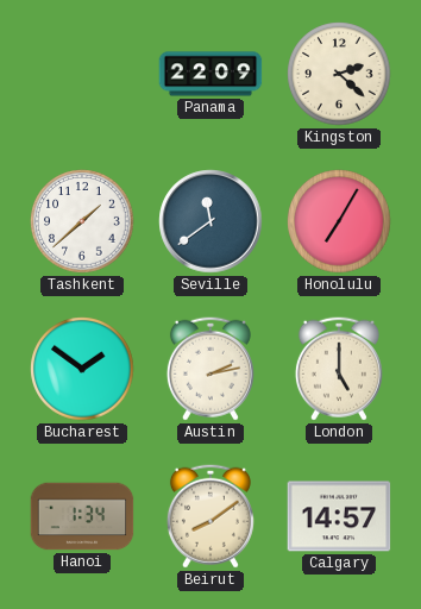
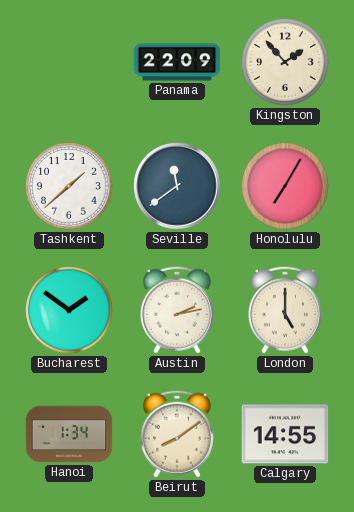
Kingston: 2:22 -> 1:53
Calgary: 14:57 -> 14:55
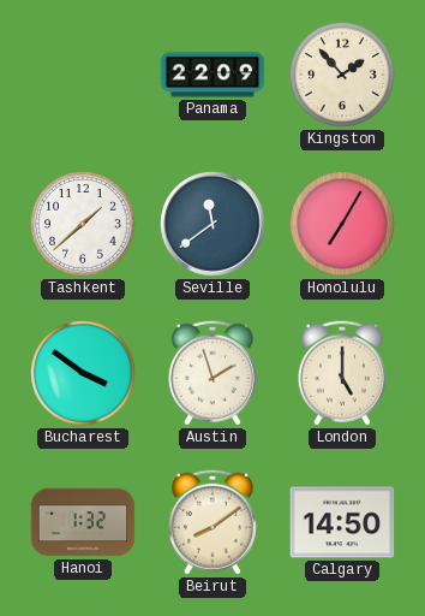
Bucharest: 1:51 -> 3:51
Austin: 2:13 -> 1:57
Hanoi: 1:34 -> 1:32
Calgary: 14:55 -> 14:50
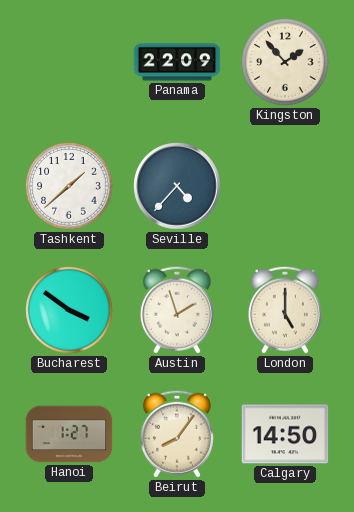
Seville: 11:39 -> 4:37
Honolulu: 7:05 -> none
Hanoi: 1:32 -> 1:27
Beirut: 8:09 -> 8:06
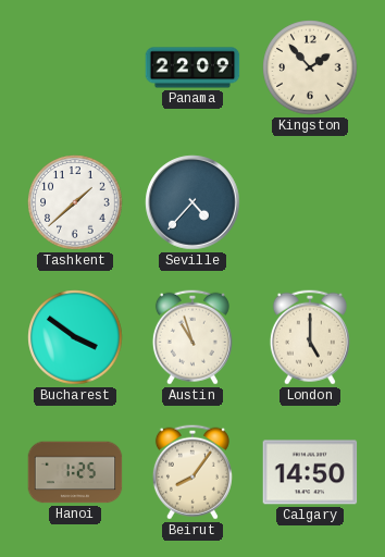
Austin: 1:57 -> 10:57
Hanoi: 1:27 -> 1:25
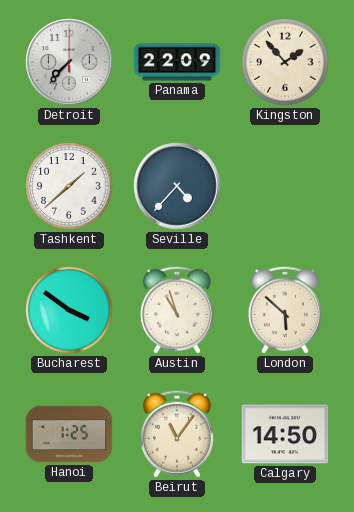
Detroit: none -> 7:37
London: 5:00 -> 5:52
Beirut: 8:06 -> 11:06
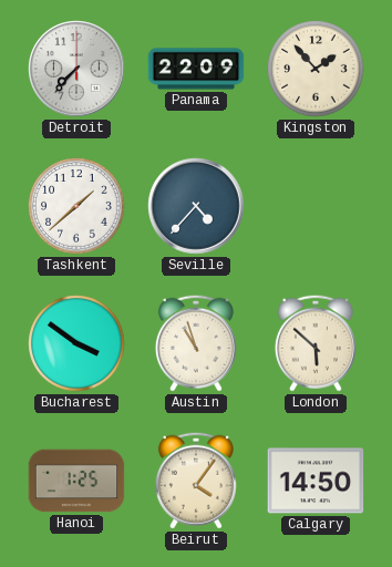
Beirut: 11:06 -> 4:06
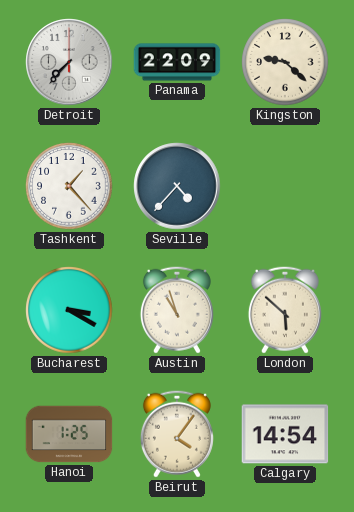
Kingston: 1:53 -> 9:22
Tashkent: 1:38 -> 1:23
Bucharest: 3:51 -> 3:20
Calgary: 14:50 -> 14:54
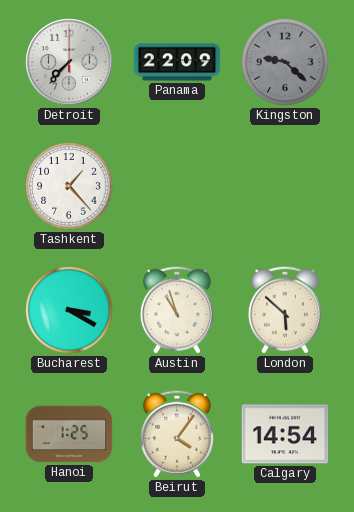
Kingston dial: cream -> grey
Seville: 4:37 -> none
